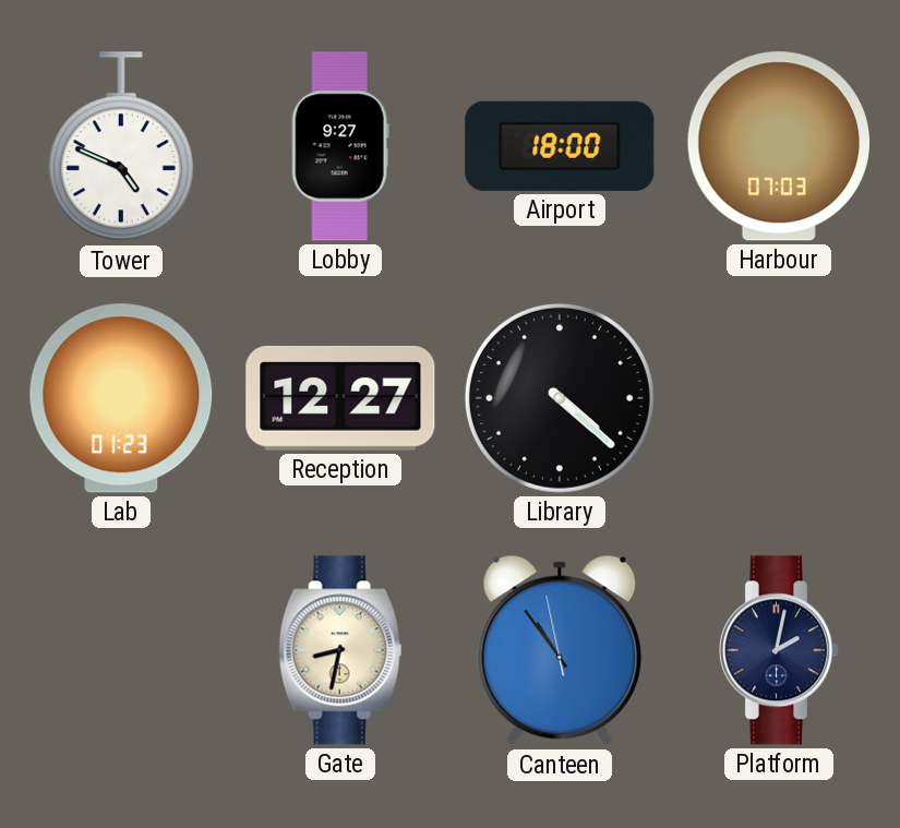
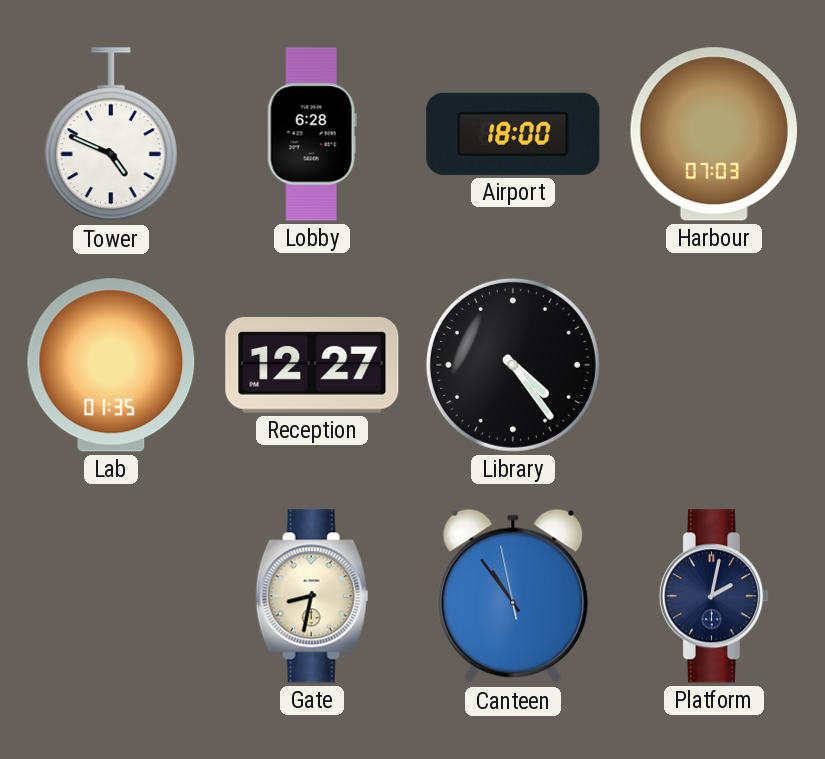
Lobby: 9:27 -> 6:28
Lab: 01:23 -> 01:35
Library: 4:22 -> 4:24
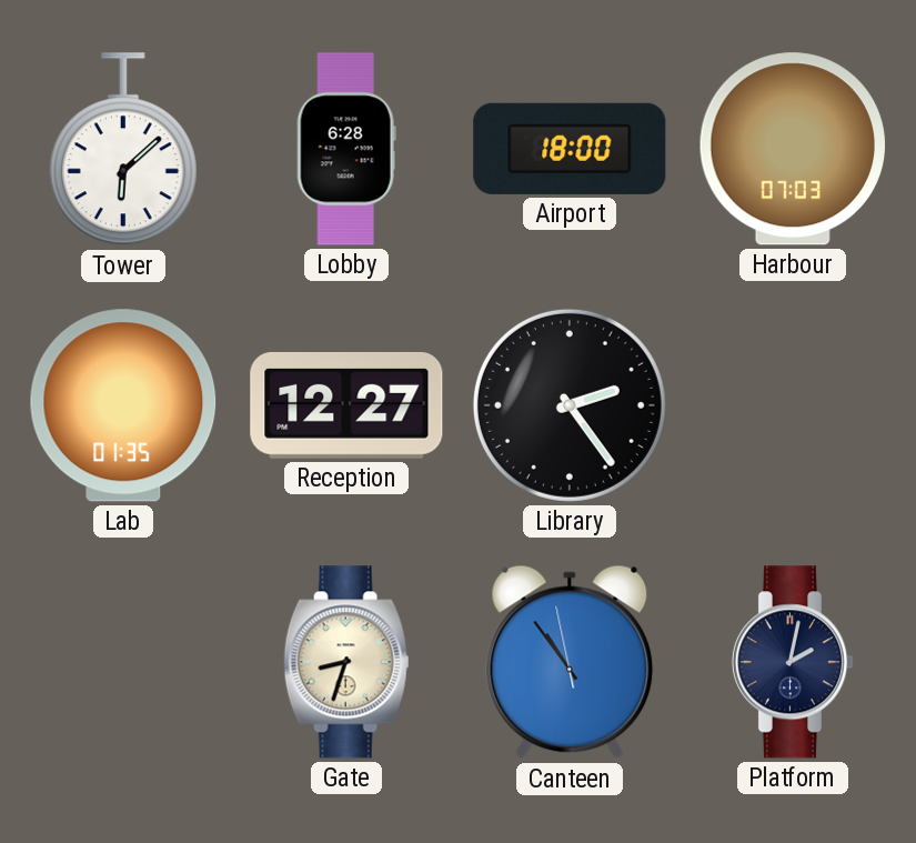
Tower: 4:49 -> 6:08
Library: 4:24 -> 2:24
Gate: 8:32 -> 8:33
